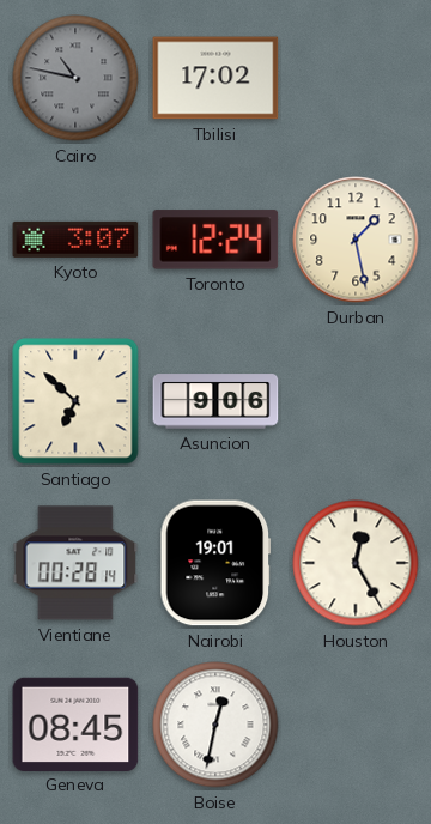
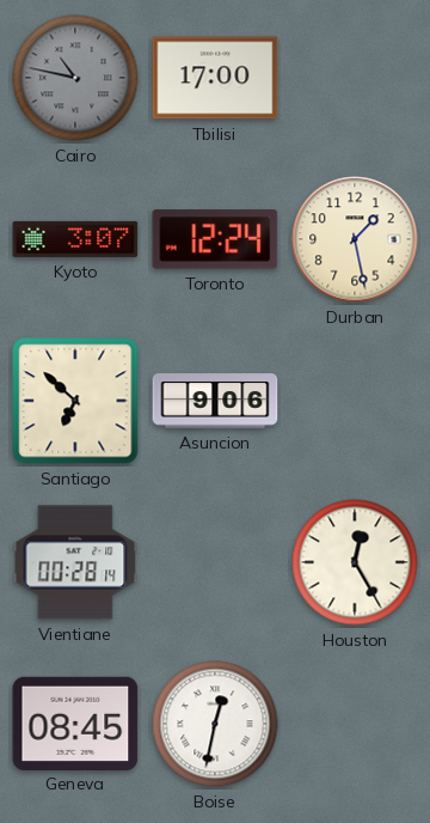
Tbilisi: 17:02 -> 17:00
Nairobi: 19:01 -> none
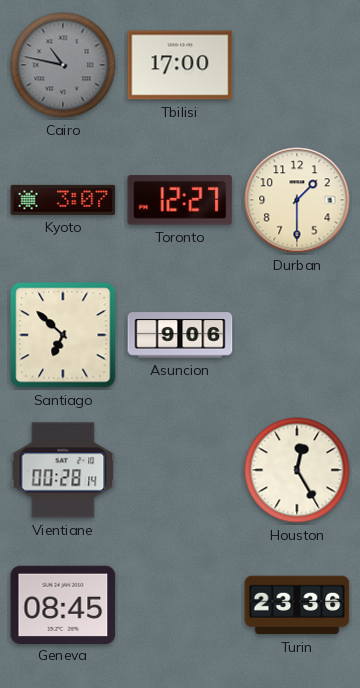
Toronto: 12:24 -> 12:27
Durban: 1:28 -> 1:30
Boise: 12:32 -> none
Turin: none -> 23:36
